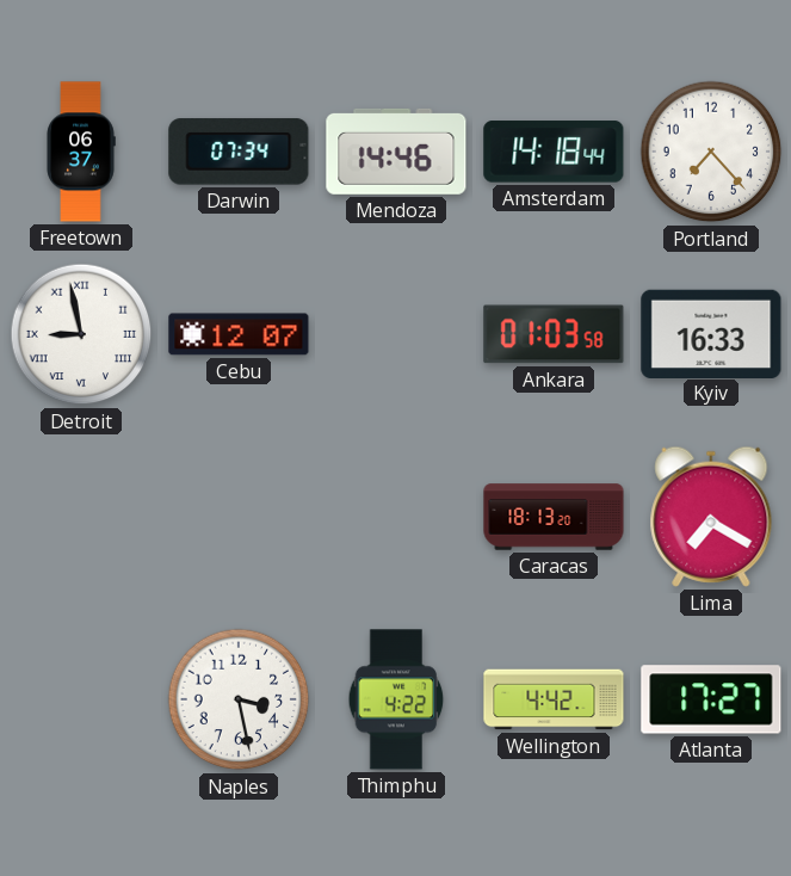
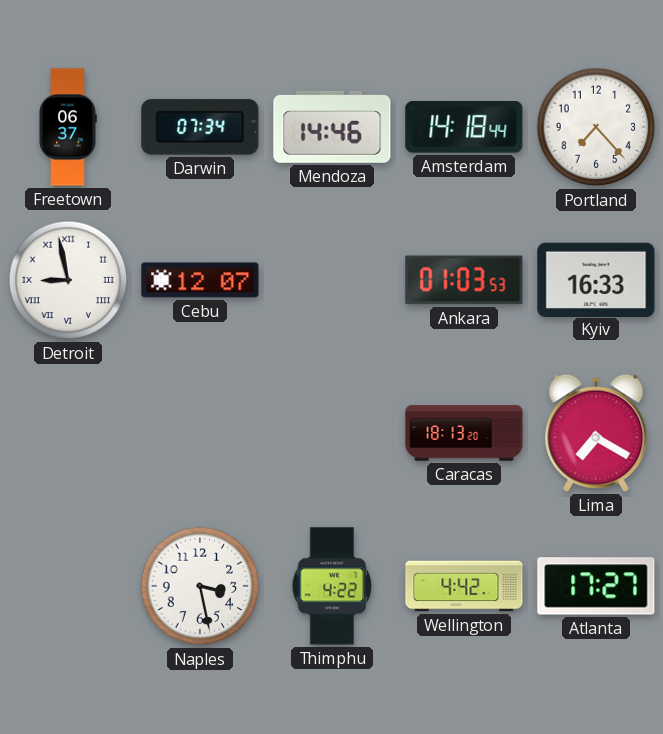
Ankara: 01:03:58 -> 01:03:53
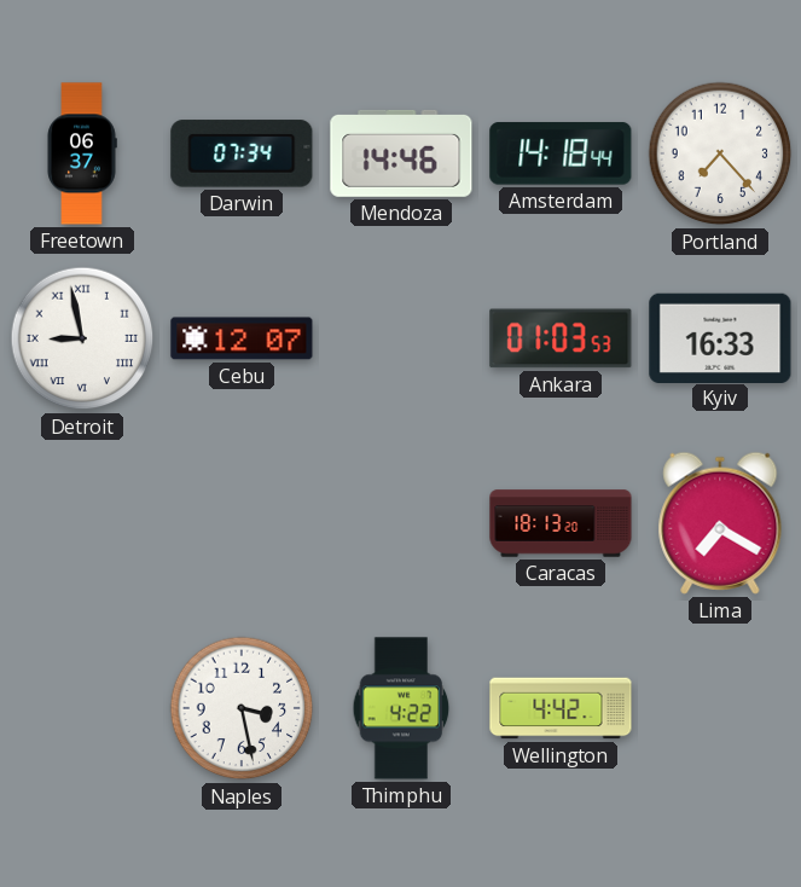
Atlanta: 17:27 -> none
